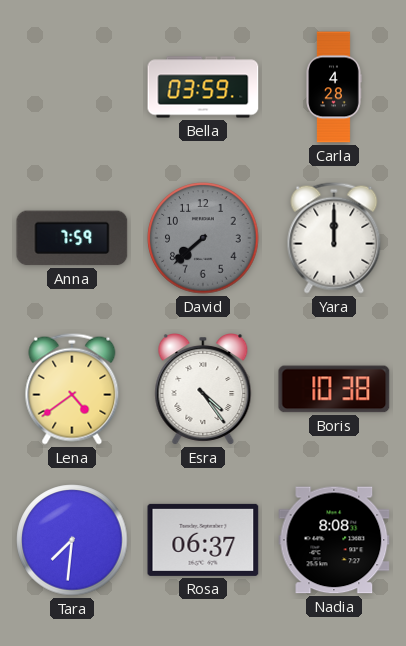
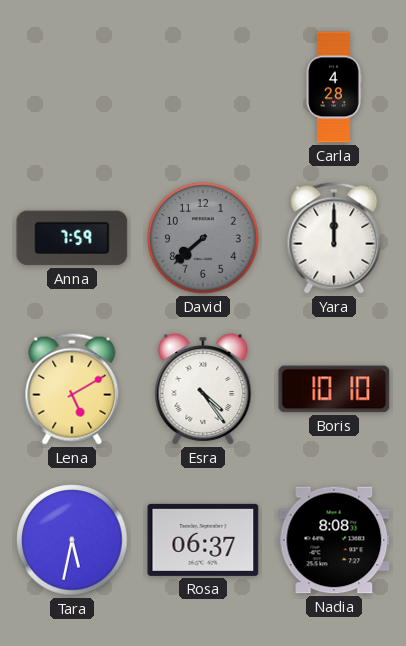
Bella: 03:59 -> none
Lena: 4:39 -> 5:10
Boris: 10:38 -> 10:10
Tara: 7:31 -> 5:32
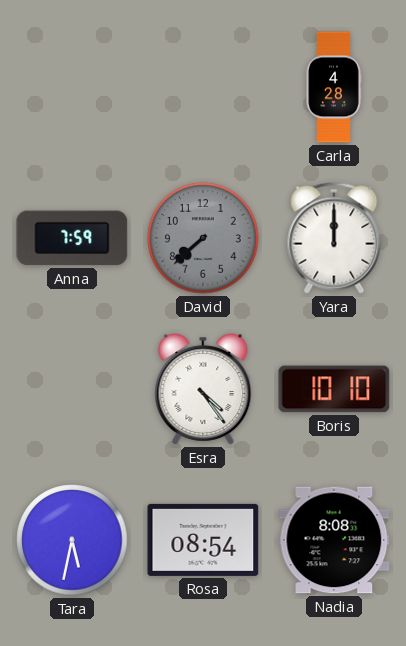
Lena: 5:10 -> none
Rosa: 06:37 -> 08:54
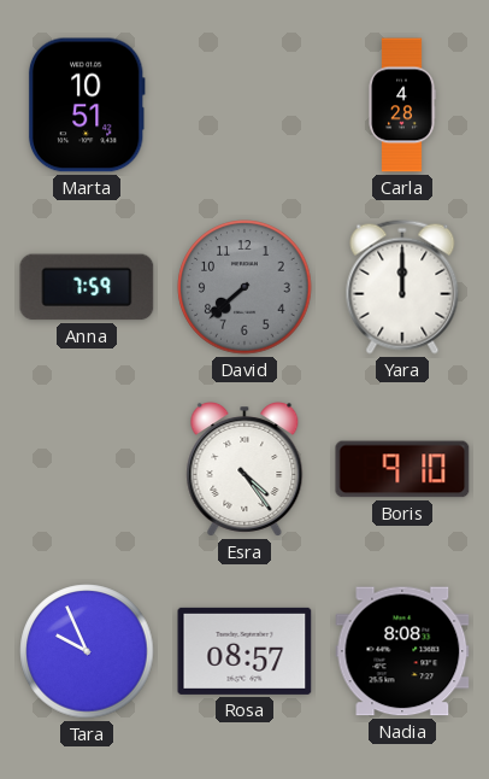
Marta: none -> 10:51
Boris: 10:10 -> 9:10
Tara: 5:32 -> 9:56
Rosa: 08:54 -> 08:57
